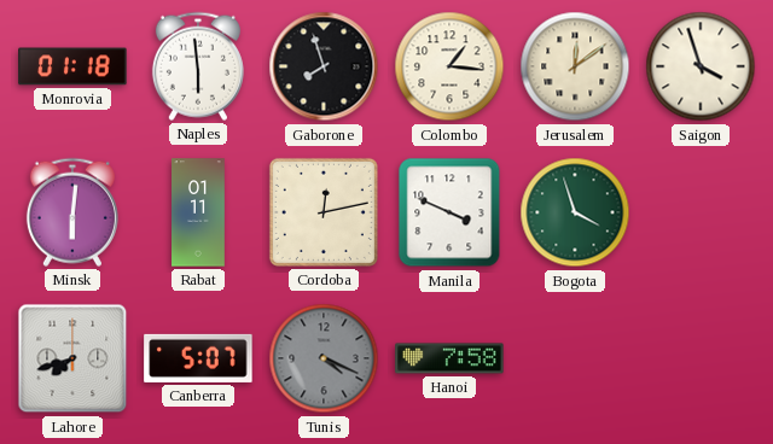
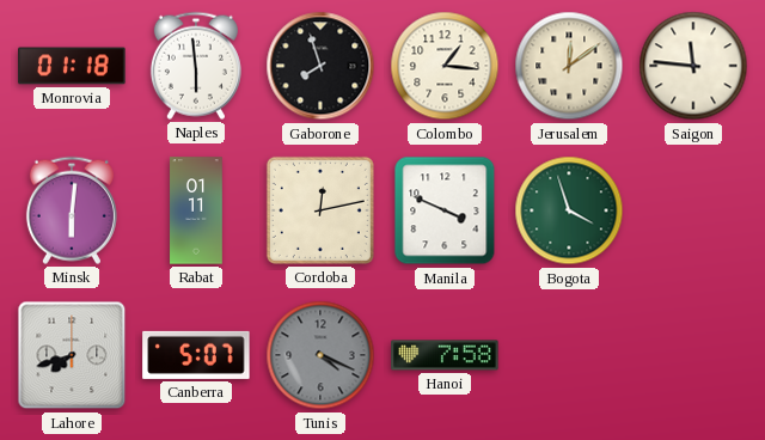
Saigon: 3:57 -> 11:46
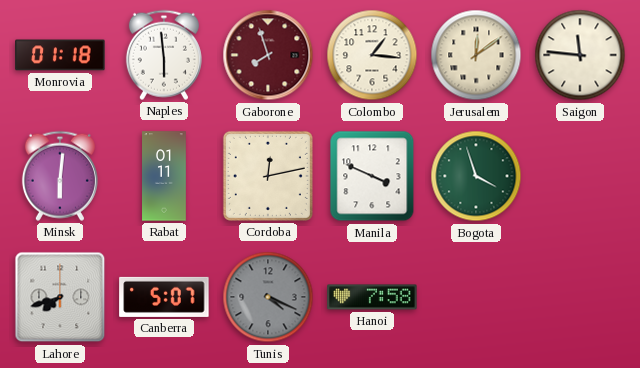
Gaborone dial: black -> burgundy
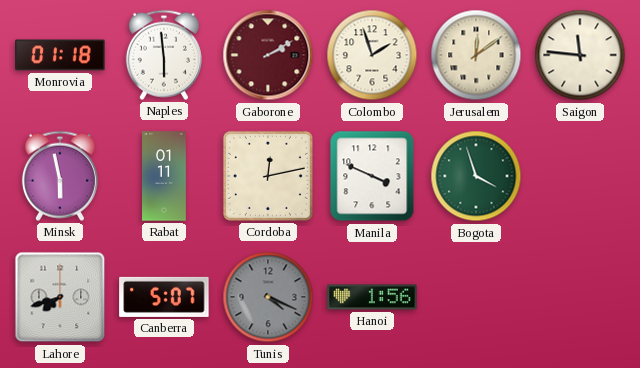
Gaborone: 7:57 -> 2:10
Colombo: 1:16 -> 1:57
Minsk: 6:01 -> 5:58
Hanoi: 7:58 -> 1:56
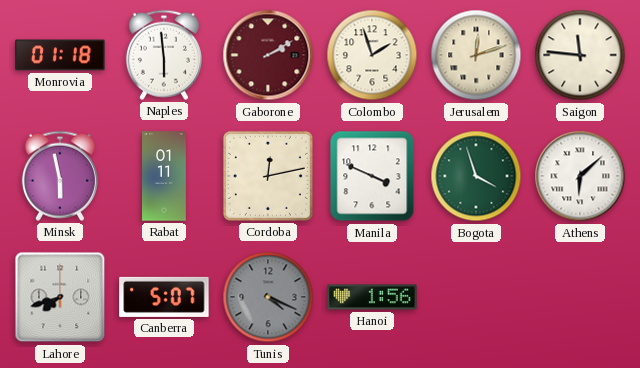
Jerusalem: 12:09 -> 12:12
Athens: none -> 6:08
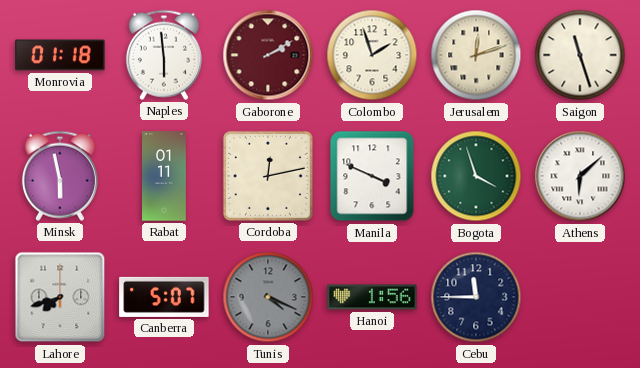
Saigon: 11:46 -> 11:27
Cebu: none -> 11:45
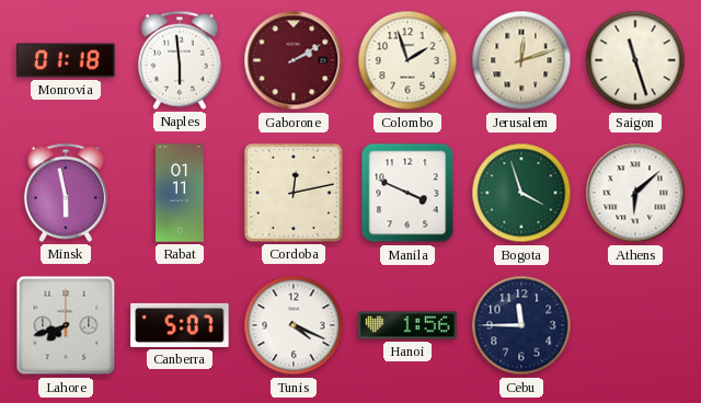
Tunis dial: grey -> white
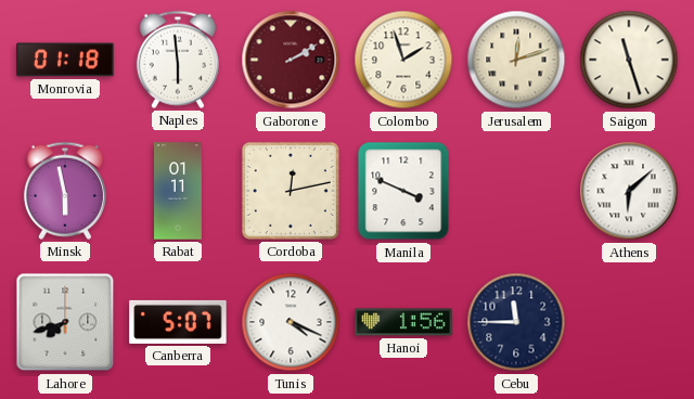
Bogota: 3:57 -> none
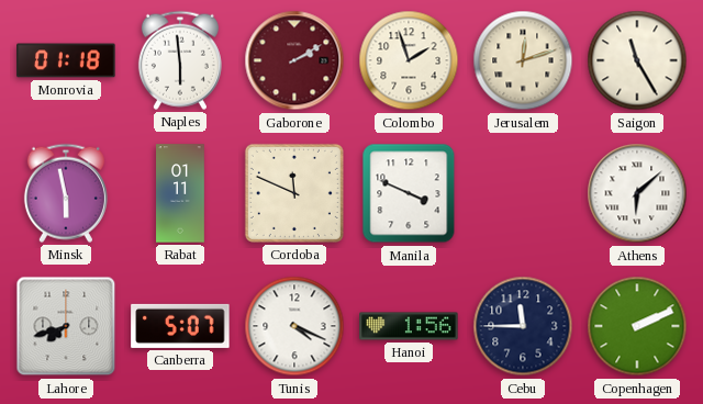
Saigon: 11:27 -> 11:25
Cordoba: 12:13 -> 11:49
Copenhagen: none -> 2:11
